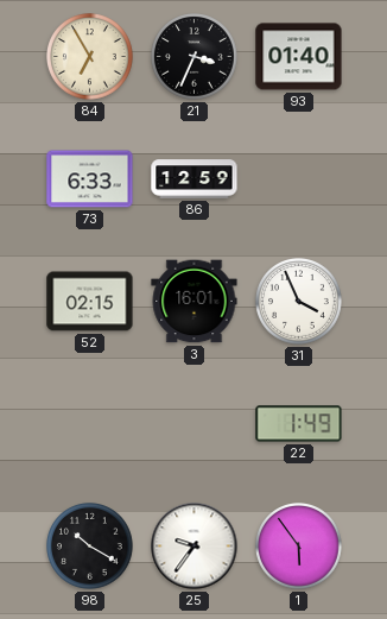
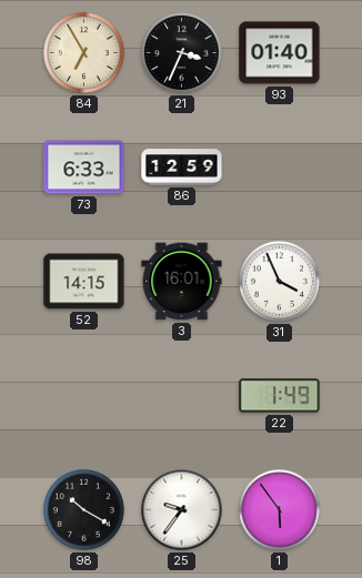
52: 02:15 -> 14:15
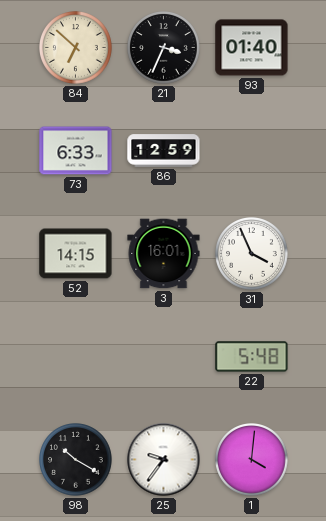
84: 6:55 -> 6:52
22: 1:49 -> 5:48
1: 5:54 -> 4:01
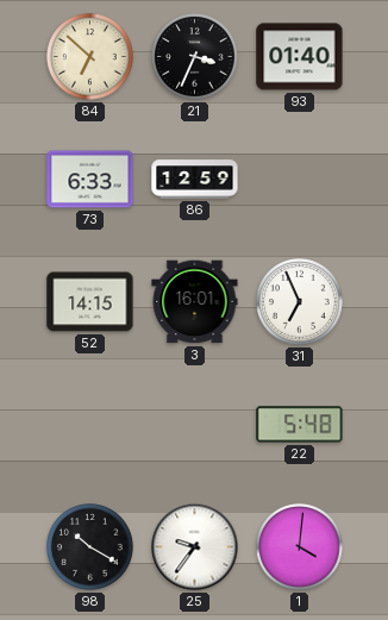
31: 3:56 -> 6:56
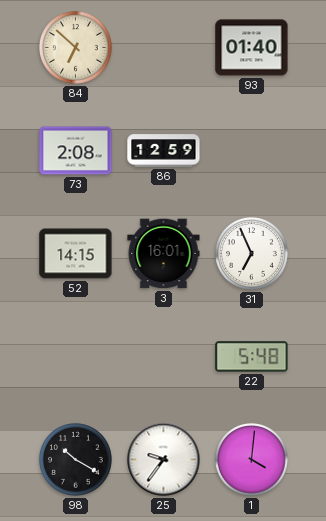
21: 3:34 -> none
73: 6:33 -> 2:08
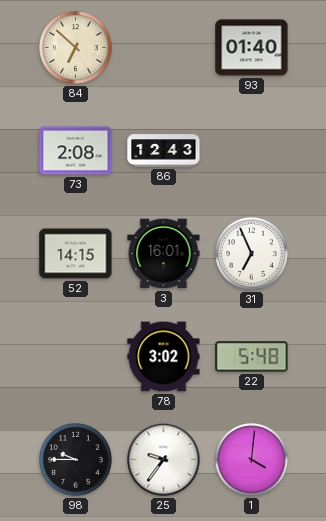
86: 12:59 -> 12:43
78: none -> 3:02
98: 10:20 -> 9:45
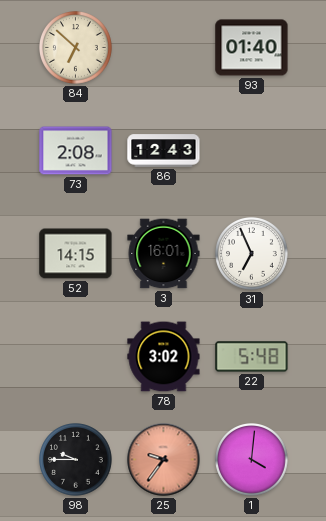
25 dial: white -> salmon
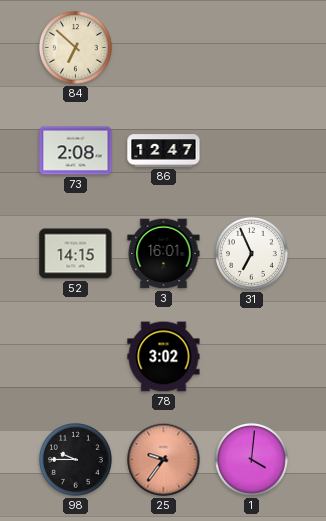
93: 01:40 -> none
86: 12:43 -> 12:47
22: 5:48 -> none
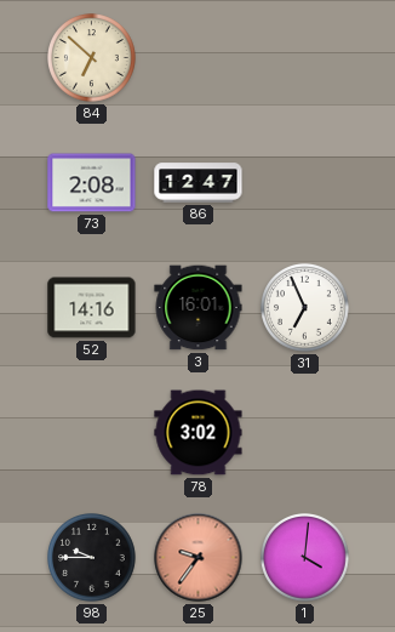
52: 14:15 -> 14:16
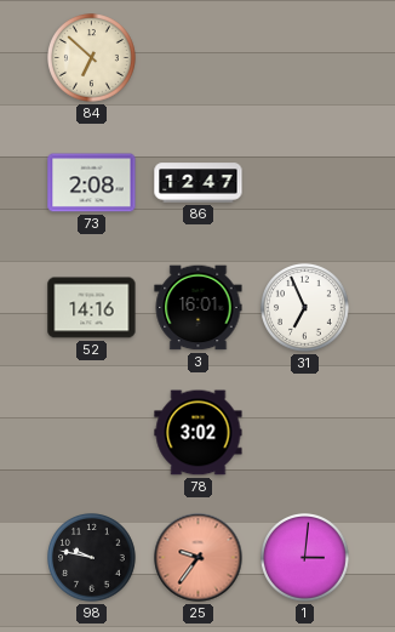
98: 9:45 -> 9:47
1: 4:01 -> 3:01
